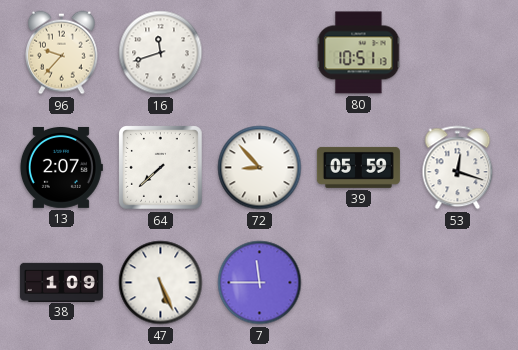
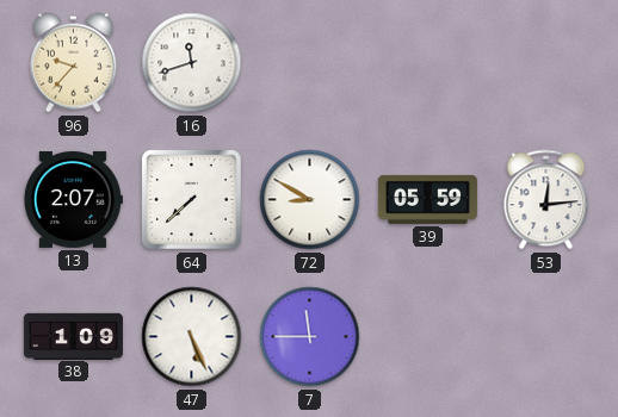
80: 10:51 -> none
72: 8:53 -> 8:50
53: 12:18 -> 12:14
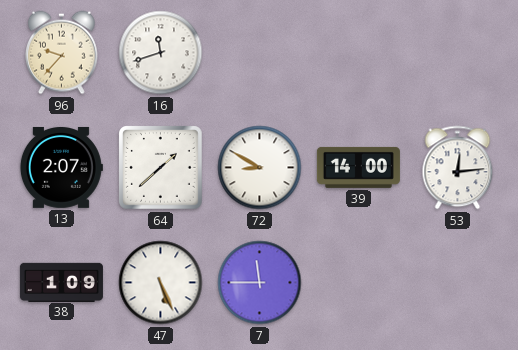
64: 7:38 -> 1:38
39: 05:59 -> 14:00
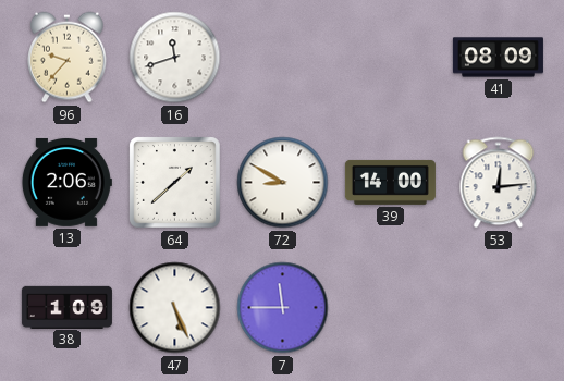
41: none -> 08:09
13: 2:07 -> 2:06
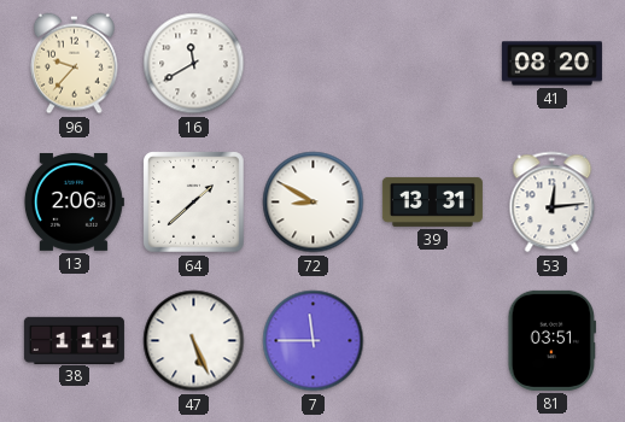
16: 11:42 -> 11:40
41: 08:09 -> 08:20
39: 14:00 -> 13:31
38: 1:09 -> 1:11
81: none -> 03:51
